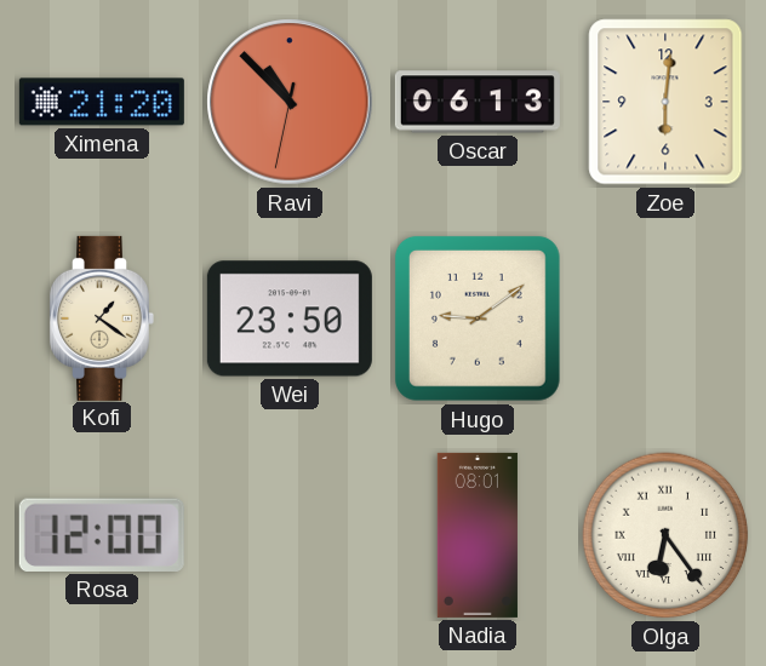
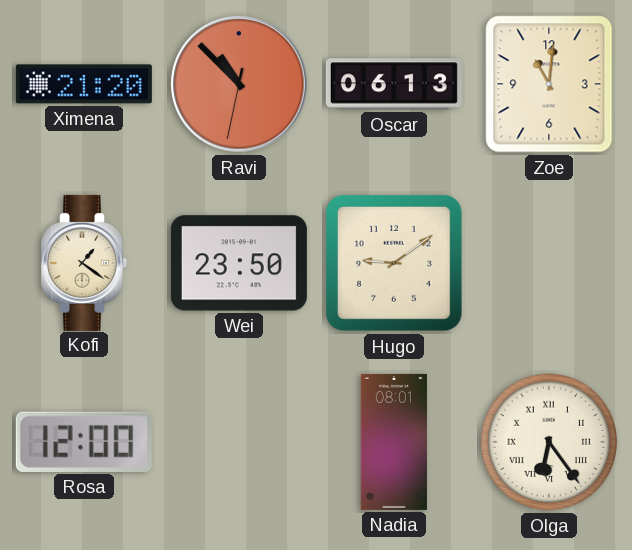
Zoe: 6:01 -> 11:01
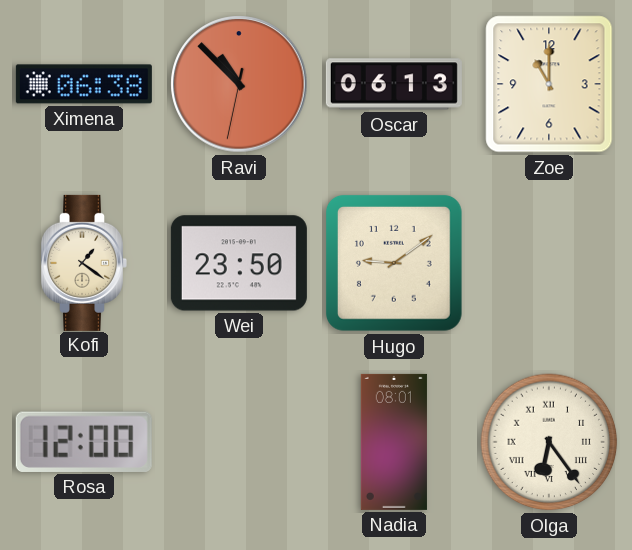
Ximena: 21:20 -> 06:38
Zoe: 11:01 -> 11:00
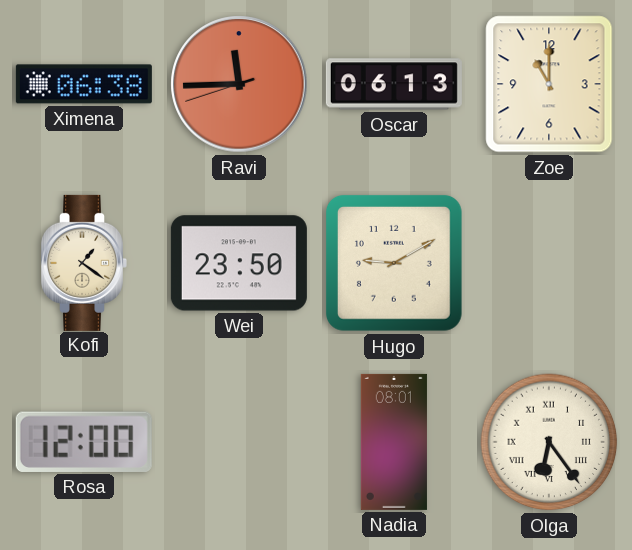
Ravi: 10:52 -> 11:44
Hugo: 9:09 -> 9:10
